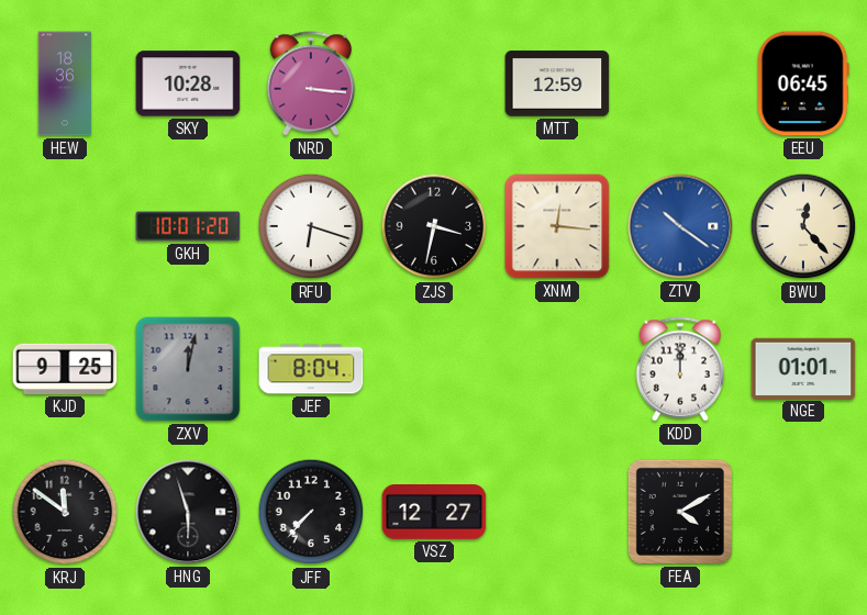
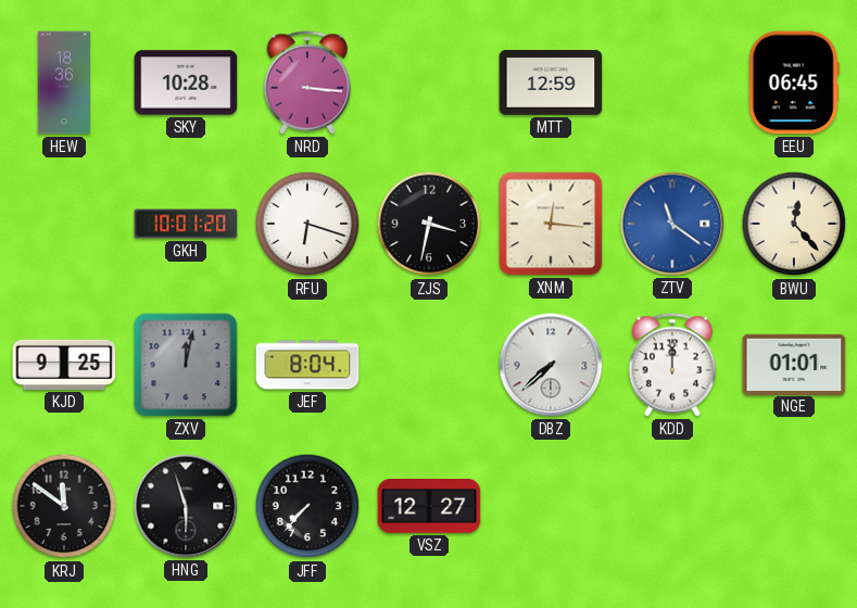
ZTV: 10:21 -> 11:21
DBZ: none -> 7:38
FEA: 4:10 -> none
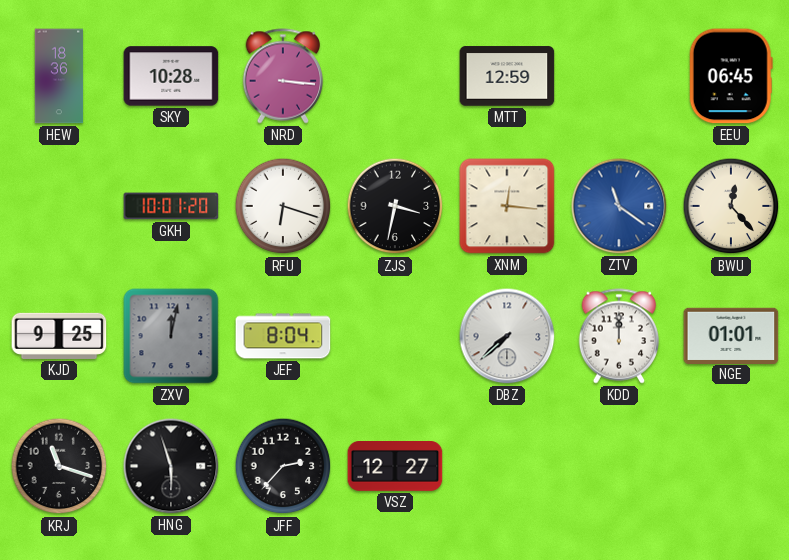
KRJ: 11:51 -> 11:18
JFF: 7:37 -> 2:37
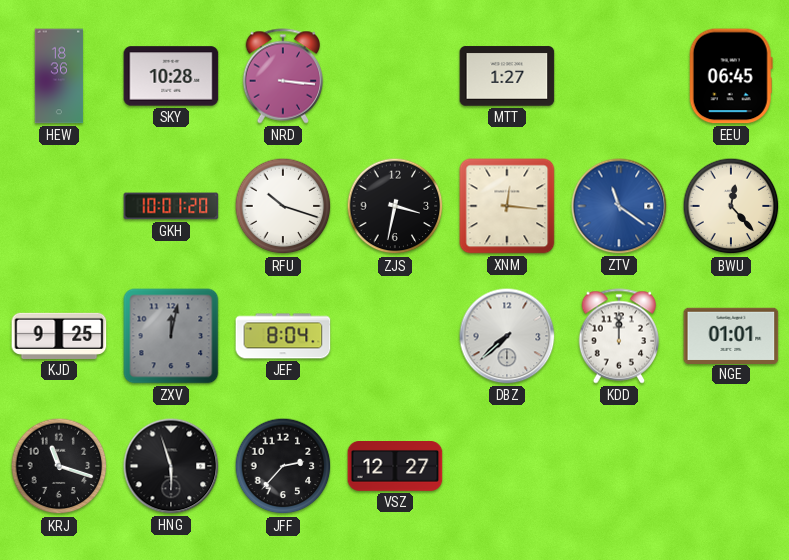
MTT: 12:59 -> 1:27
RFU: 6:18 -> 10:18
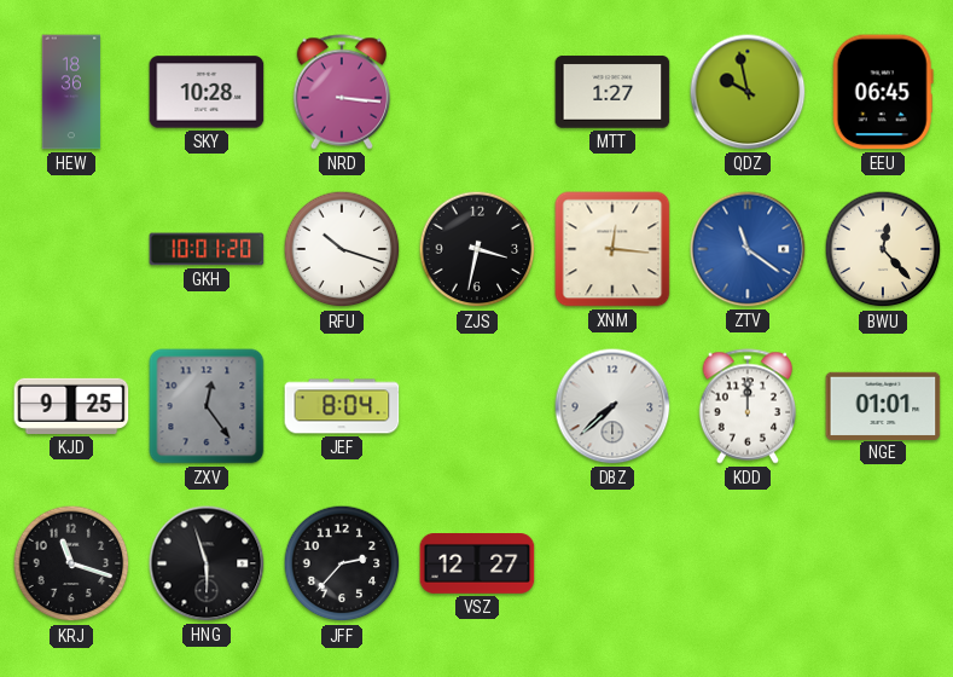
QDZ: none -> 9:58
ZXV: 12:02 -> 12:24
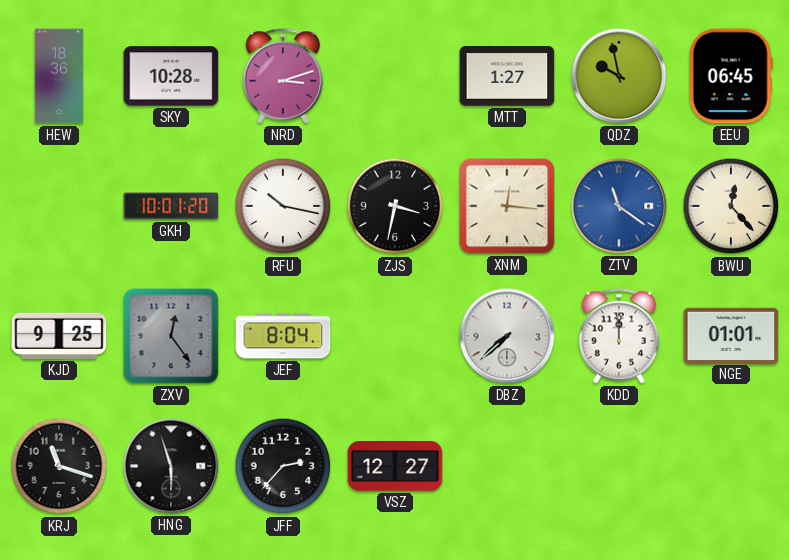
NRD: 3:16 -> 3:12
RFU: 10:18 -> 10:17
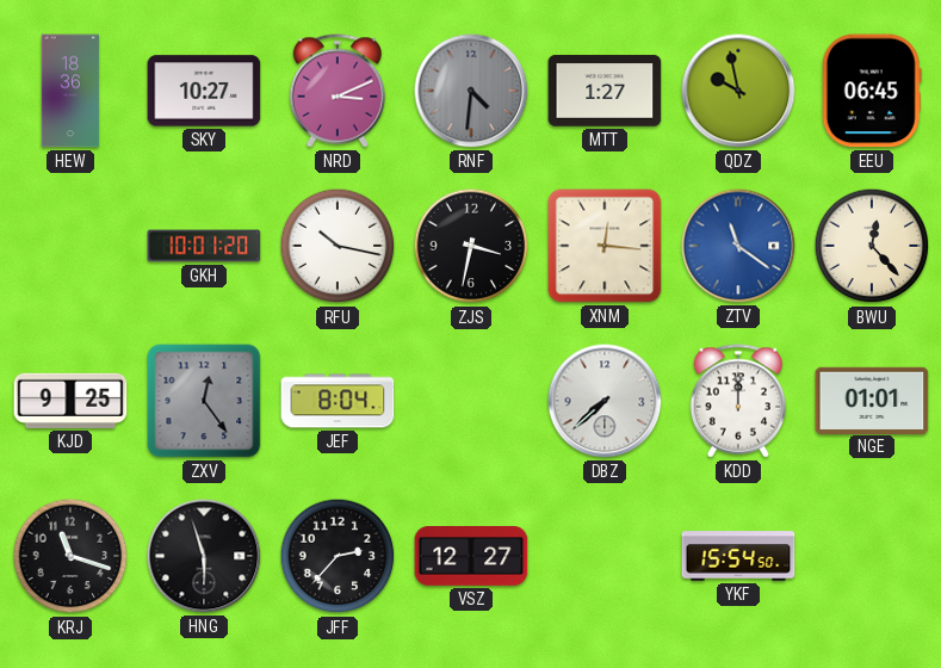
SKY: 10:28 -> 10:27
NRD: 3:12 -> 3:11
RNF: none -> 4:31
YKF: none -> 15:54
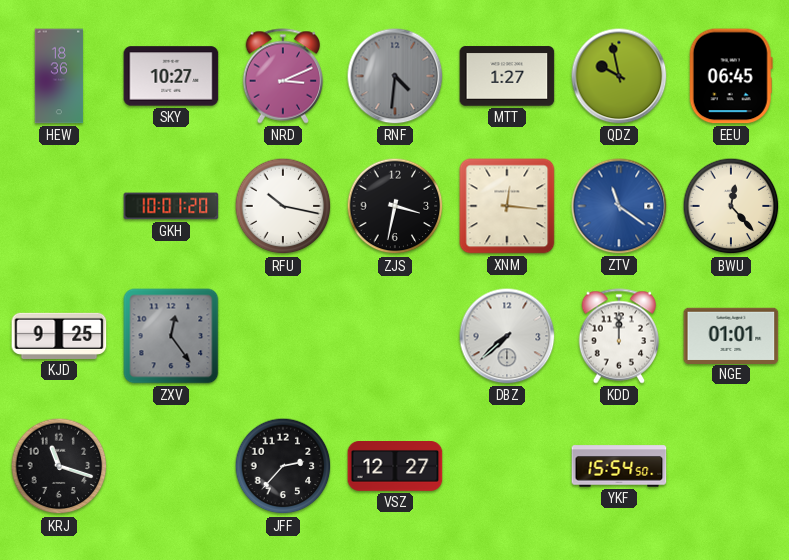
JEF: 8:04 -> none
HNG: 5:57 -> none
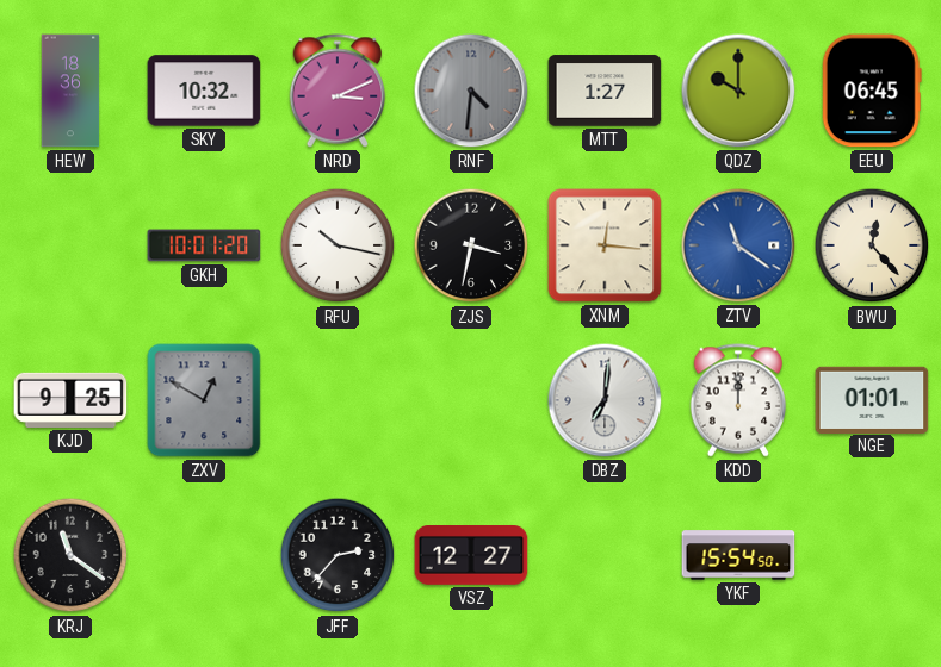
SKY: 10:27 -> 10:32
QDZ: 9:58 -> 10:00
ZXV: 12:24 -> 12:50
DBZ: 7:38 -> 7:01
KRJ: 11:18 -> 11:21
